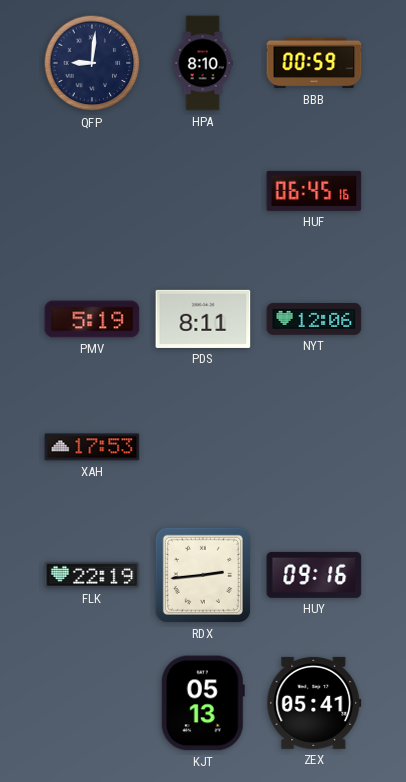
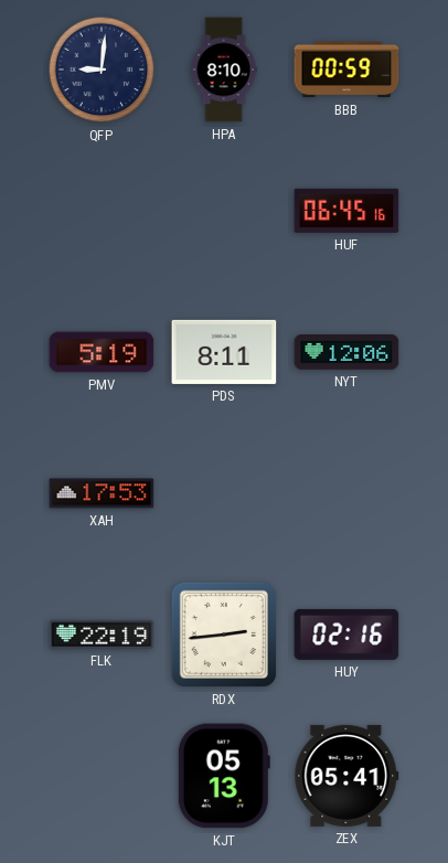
HUY: 09:16 -> 02:16
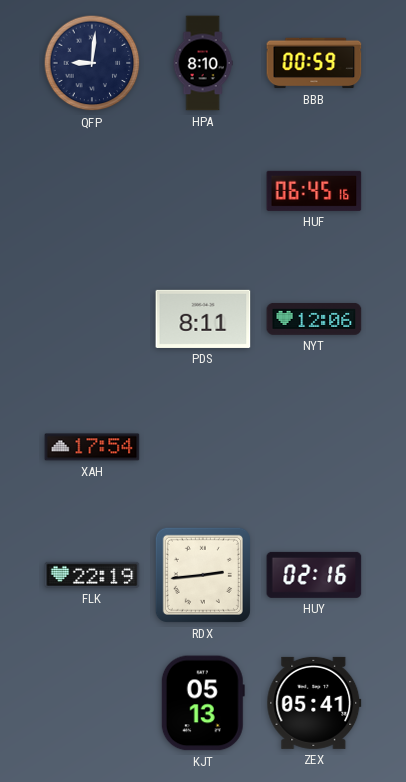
PMV: 5:19 -> none
XAH: 17:53 -> 17:54
